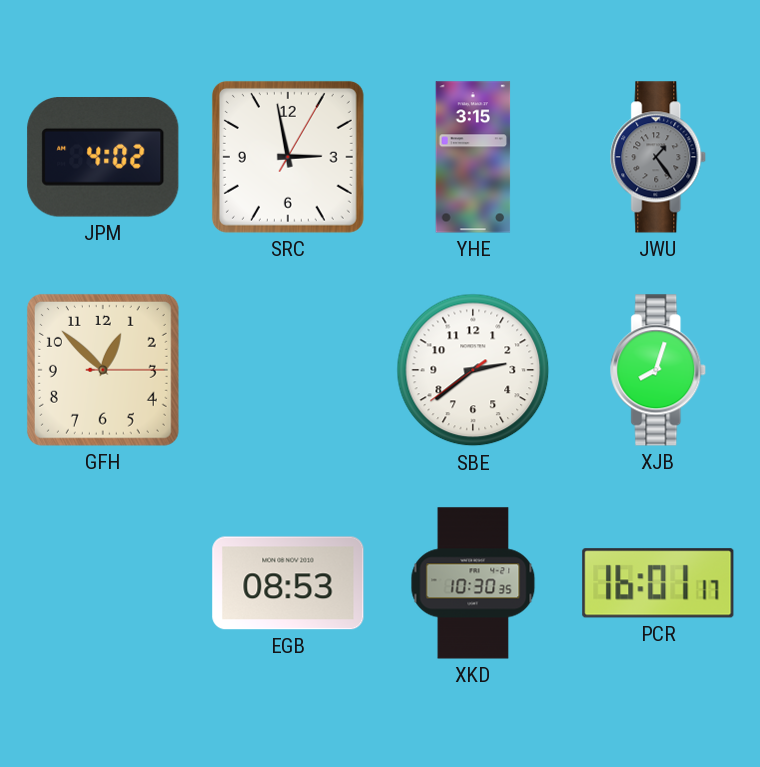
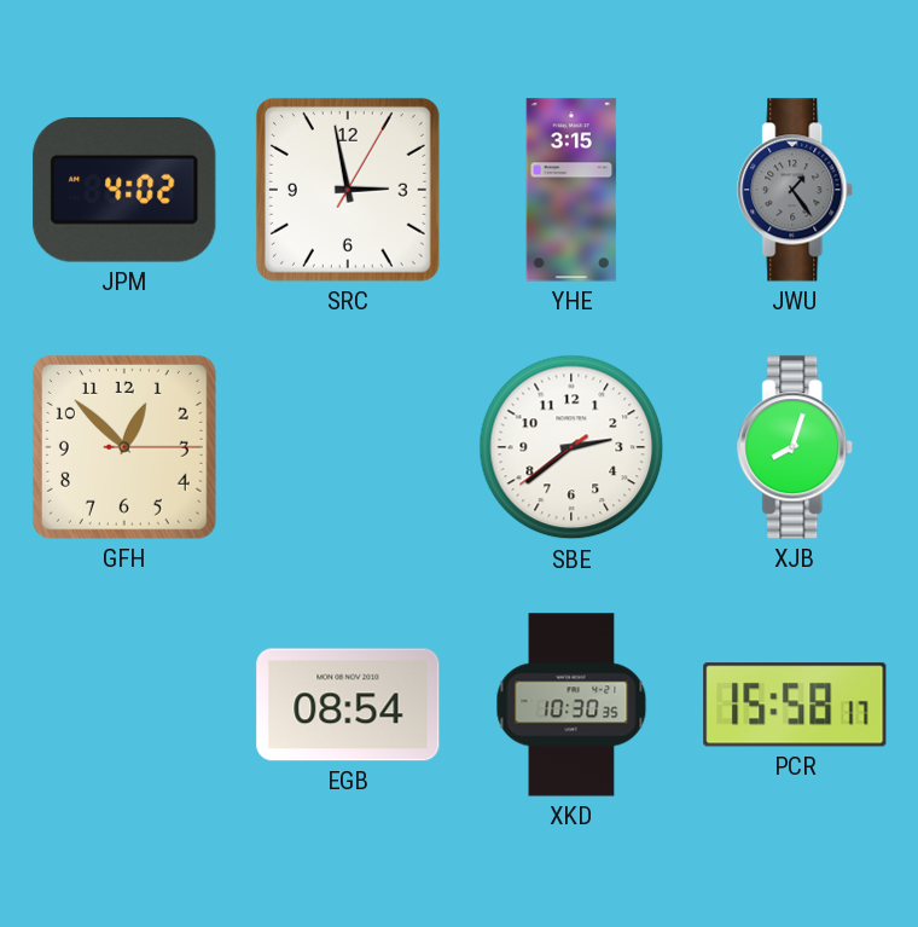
EGB: 08:53 -> 08:54
PCR: 16:01 -> 15:58
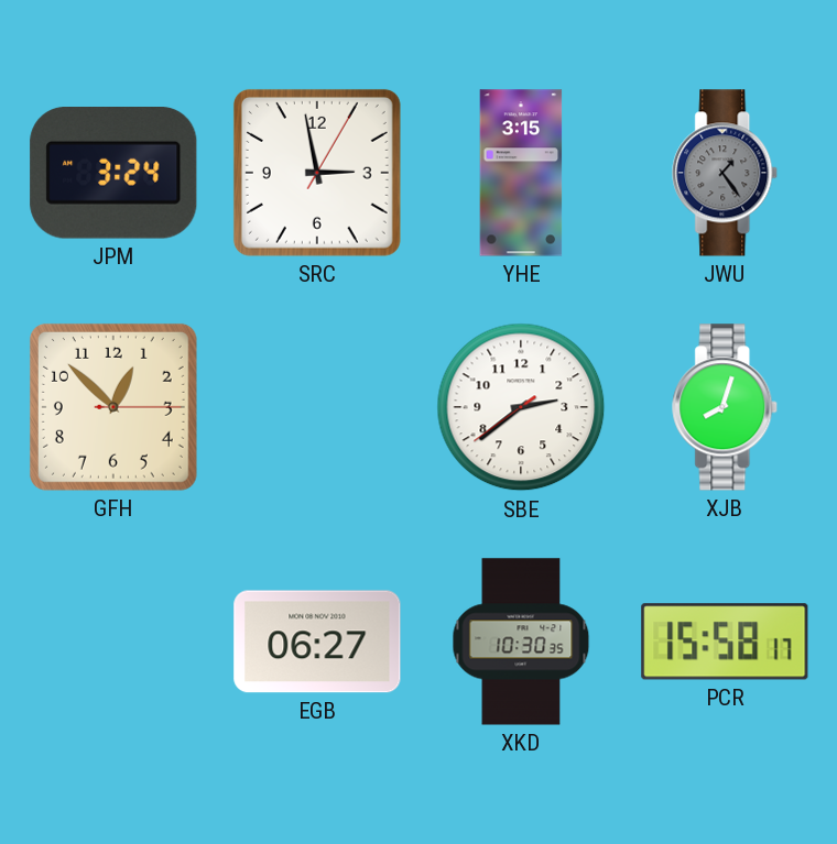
JPM: 4:02 -> 3:24
EGB: 08:54 -> 06:27
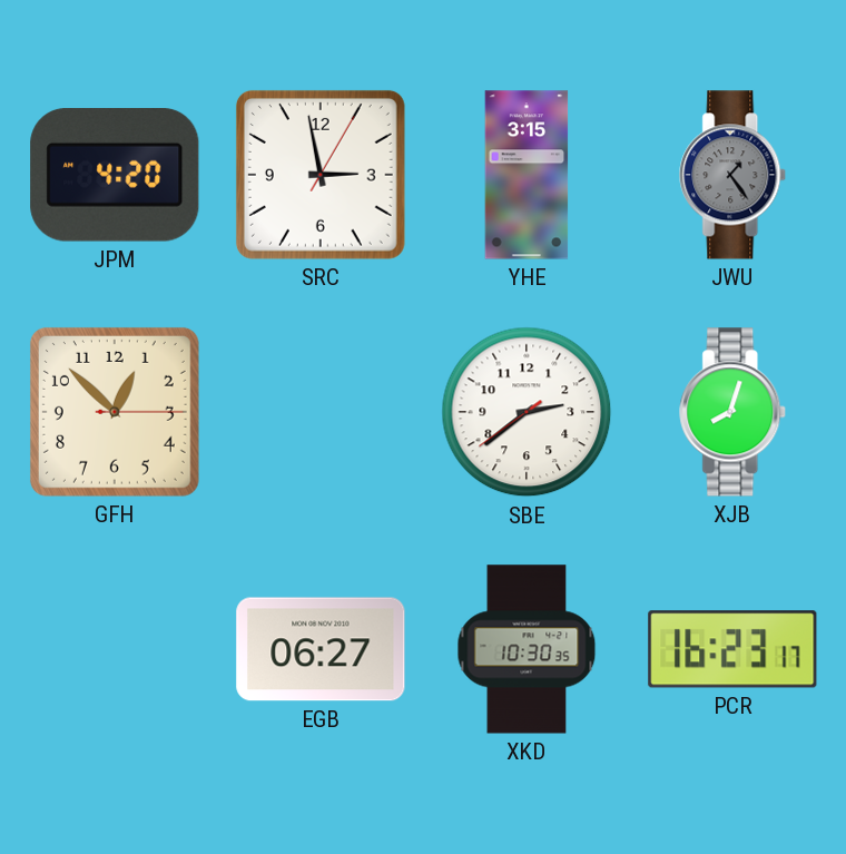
JPM: 3:24 -> 4:20
PCR: 15:58 -> 16:23
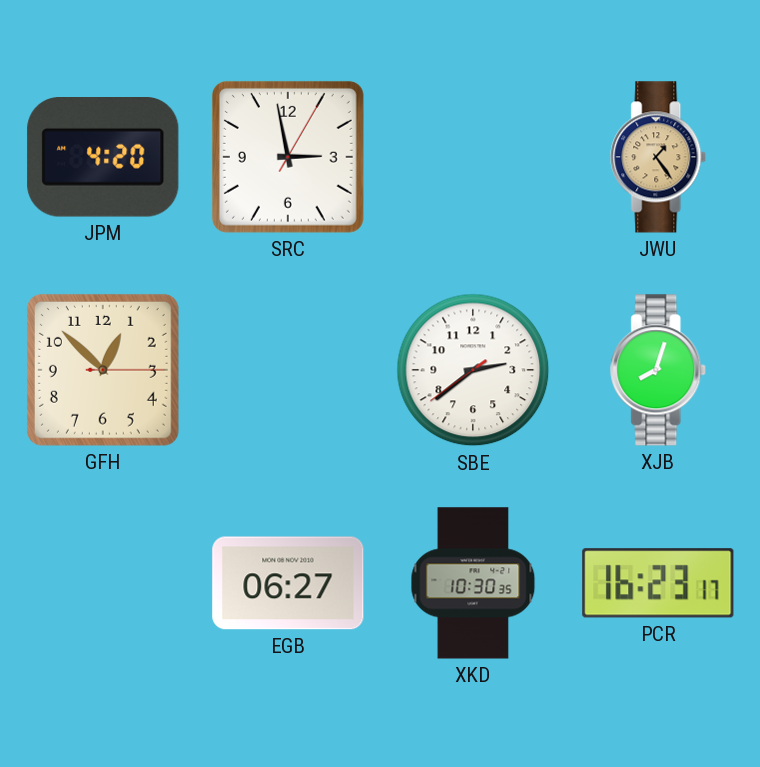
YHE: 3:15 -> none
JWU dial: grey -> champagne
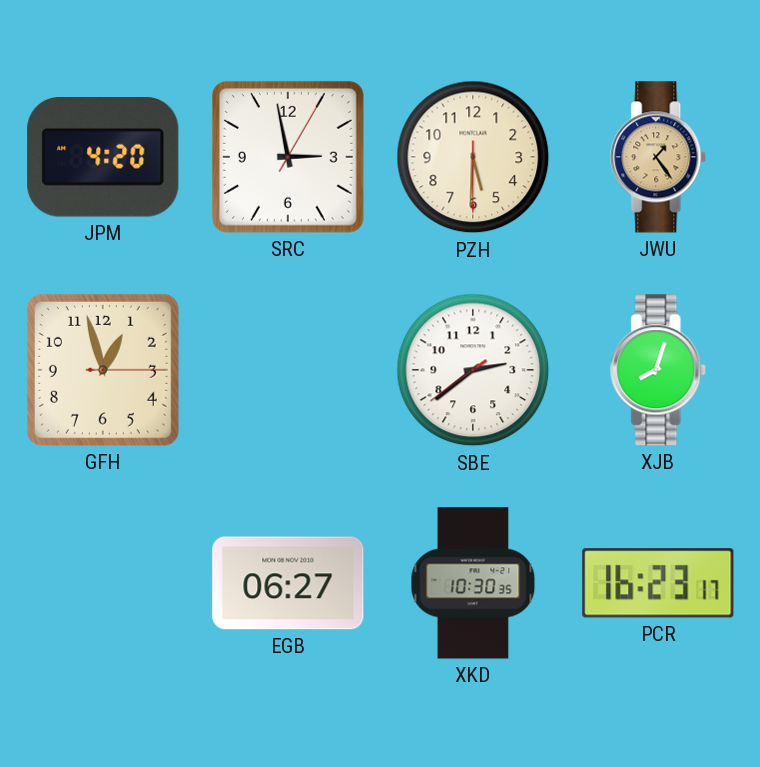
PZH: none -> 5:30
GFH: 12:52 -> 12:57
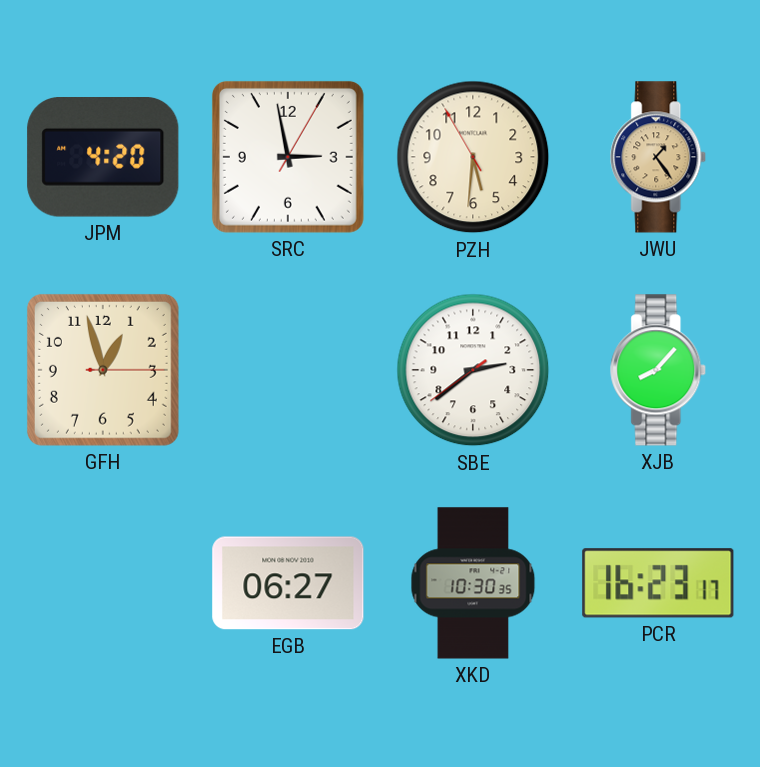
PZH: 5:30:30 -> 5:30:55
XJB: 8:03 -> 8:07
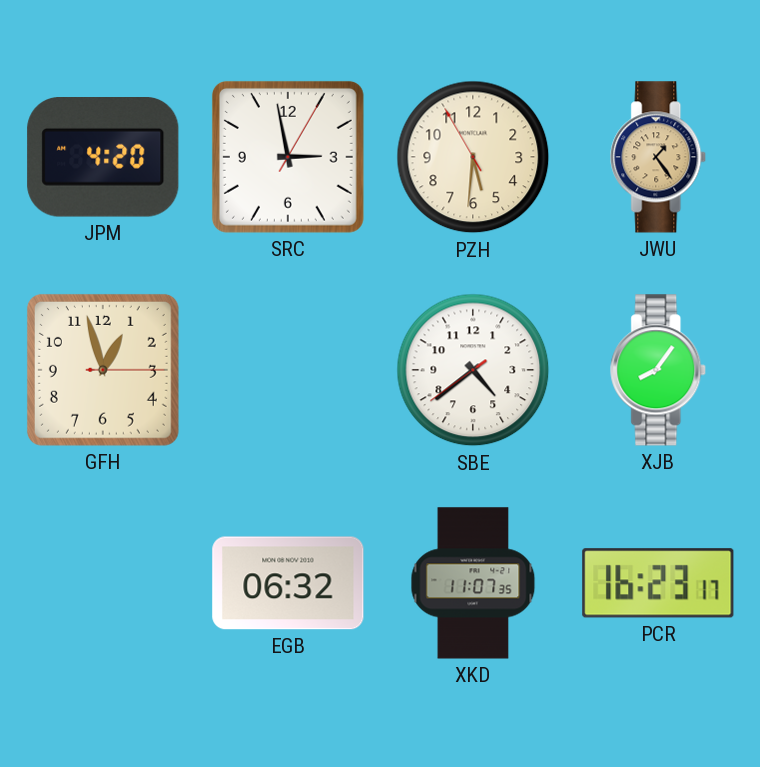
SBE: 2:38 -> 4:38
XJB: 8:07 -> 8:06
EGB: 06:27 -> 06:32
XKD: 10:30 -> 11:07
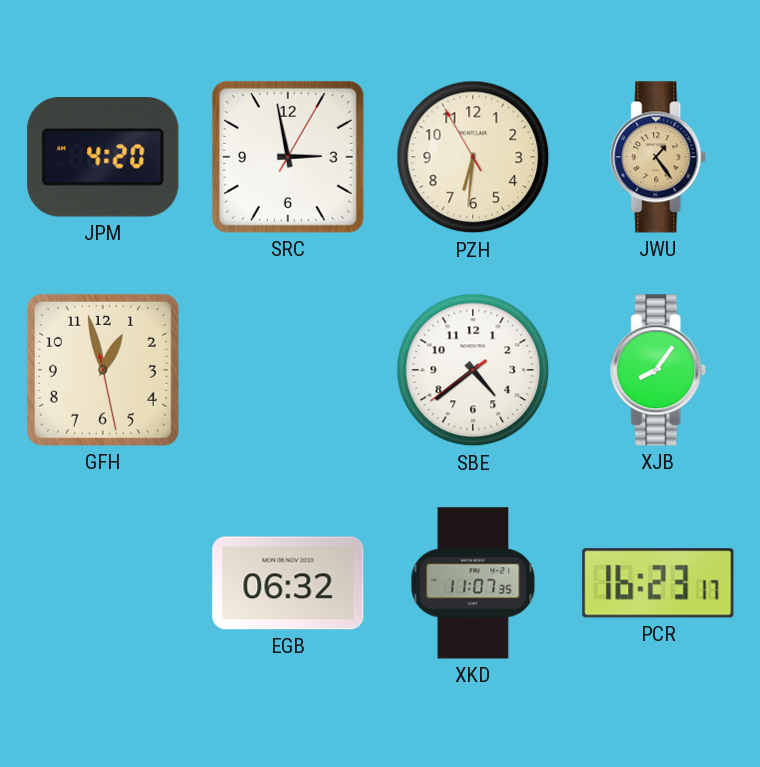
PZH: 5:30 -> 6:30
GFH: 12:57:15 -> 12:57:28
